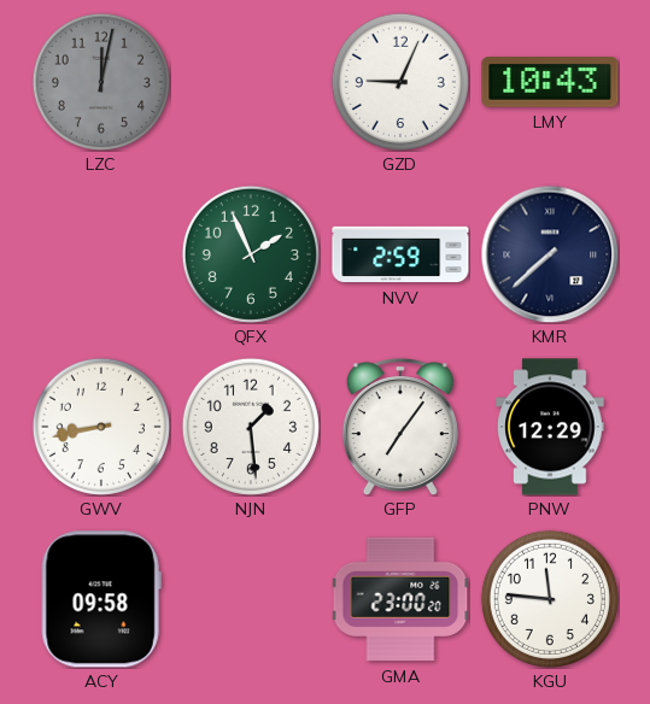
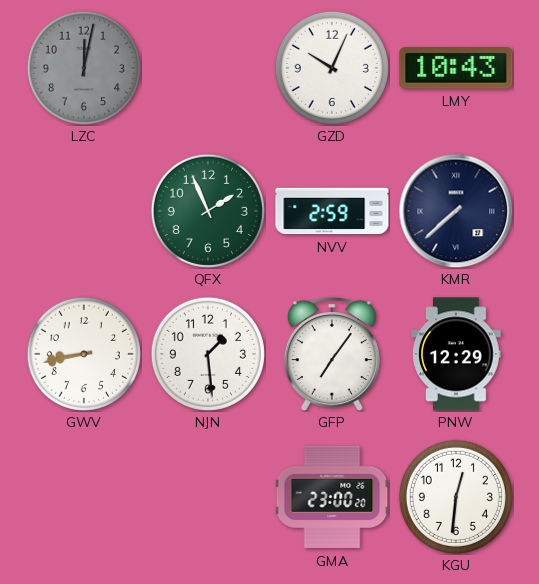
GZD: 9:04 -> 10:04
ACY: 09:58 -> none
KGU: 11:46 -> 12:31
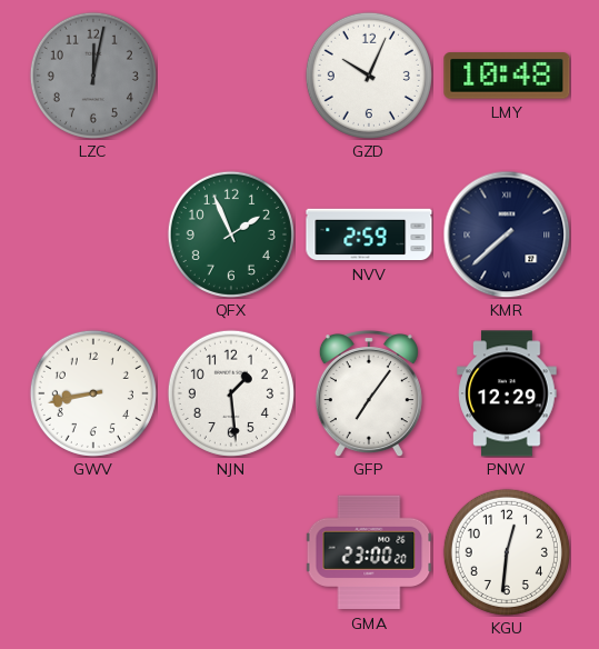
LMY: 10:43 -> 10:48
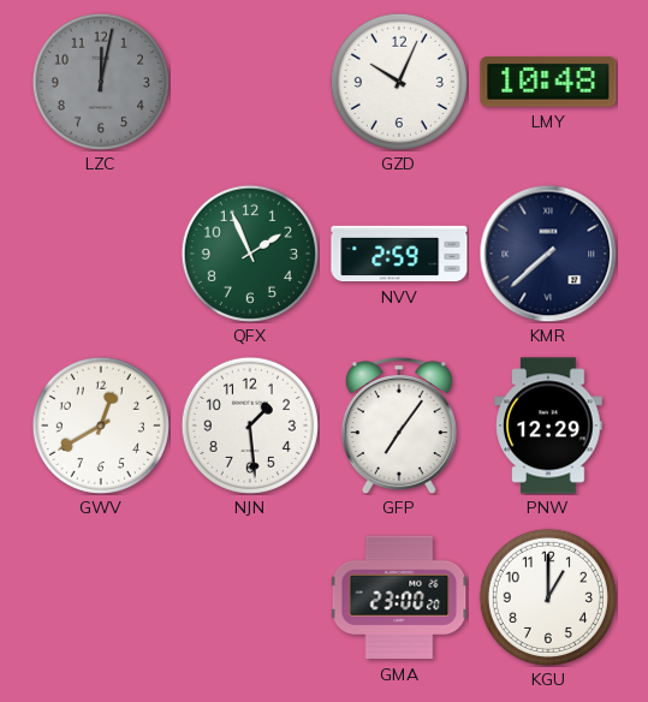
GWV: 8:43 -> 12:40
KGU: 12:31 -> 1:00
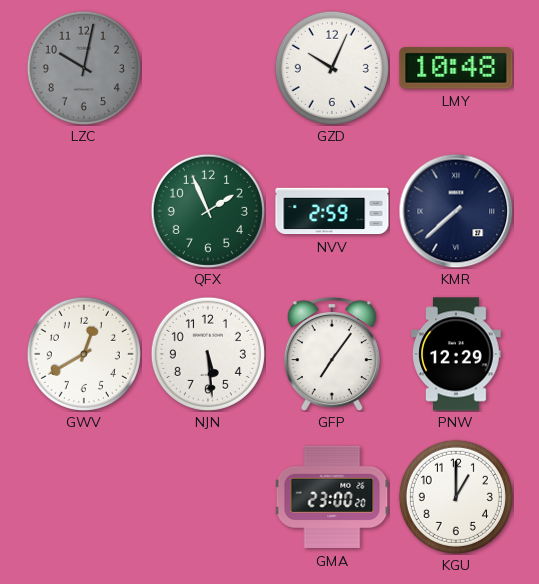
LZC: 12:02 -> 10:02
NJN: 1:29 -> 5:29
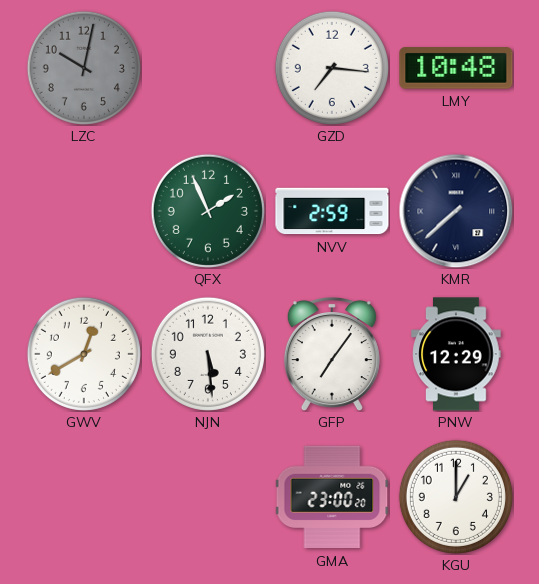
GZD: 10:04 -> 7:16
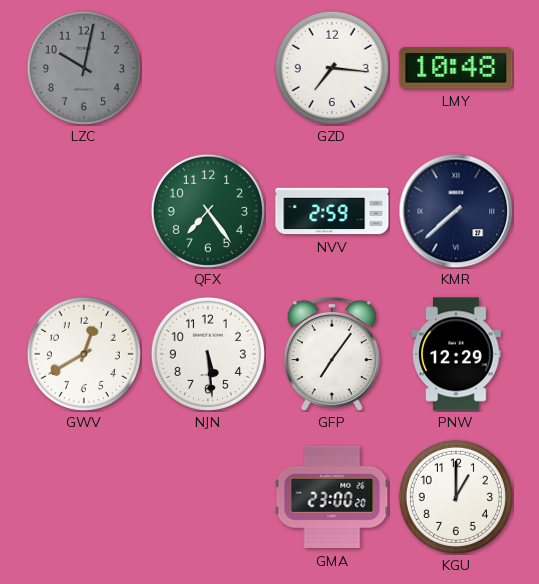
QFX: 1:56 -> 7:24
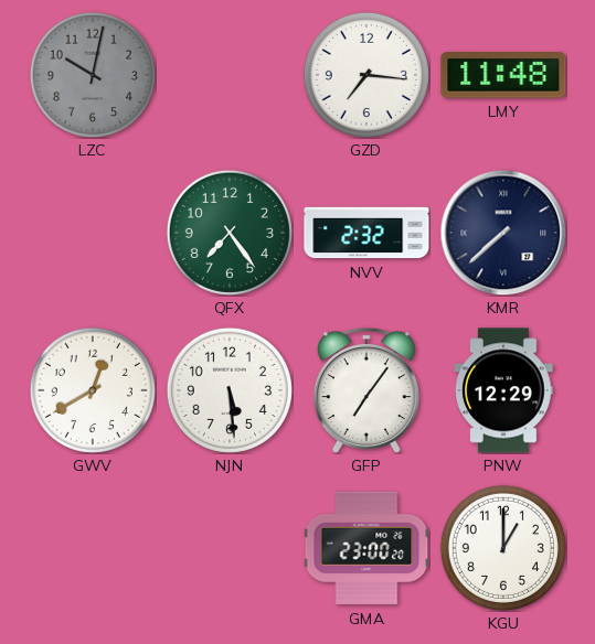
LMY: 10:48 -> 11:48
NVV: 2:59 -> 2:32
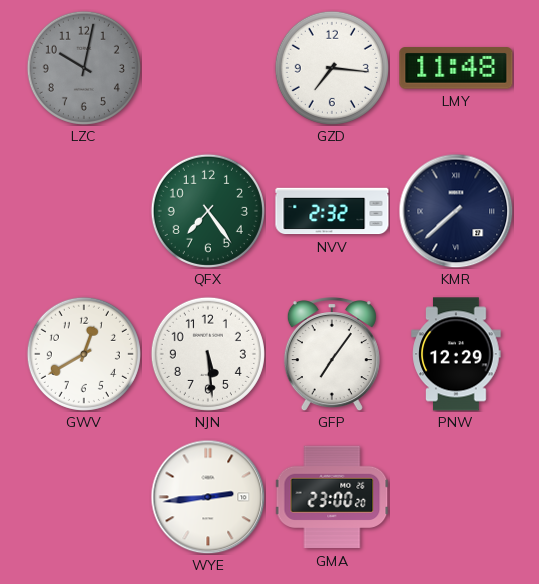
WYE: none -> 2:44
KGU: 1:00 -> none
